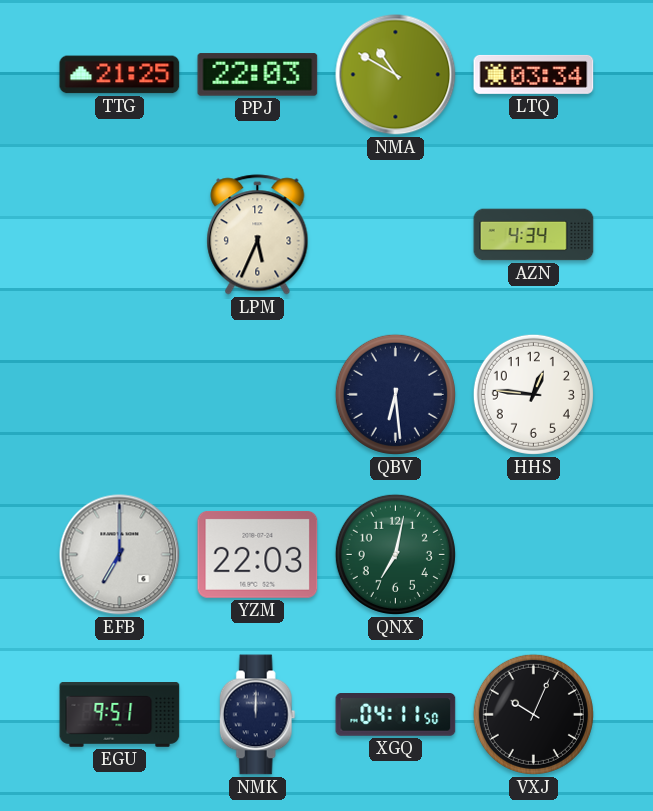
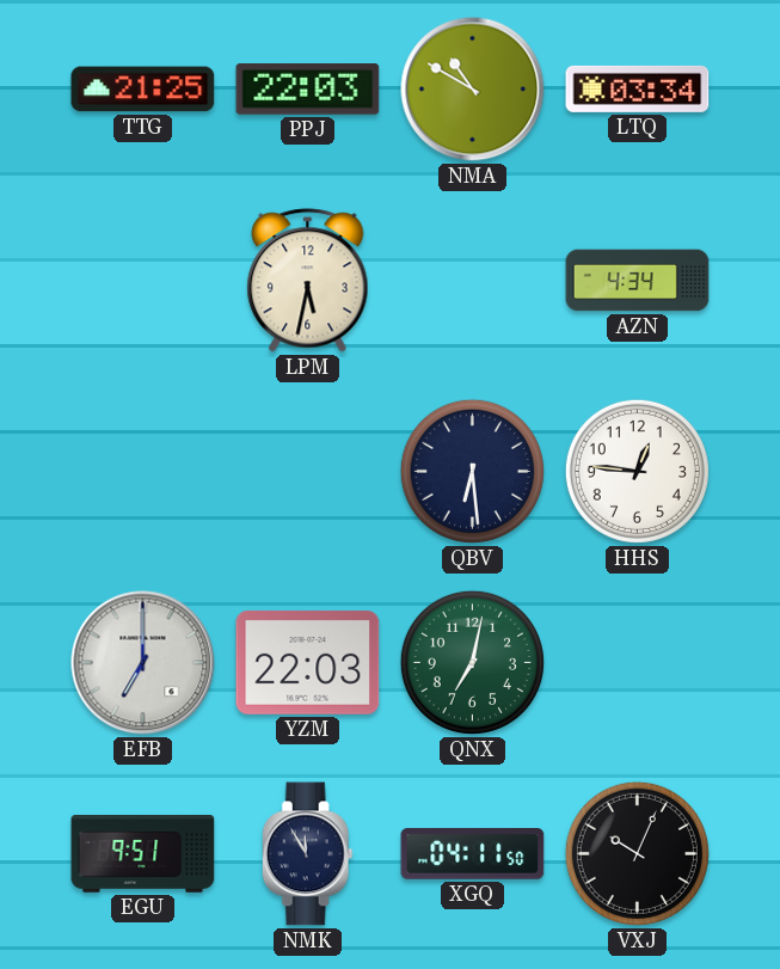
LPM: 5:34 -> 5:32
NMK: 12:00 -> 11:55
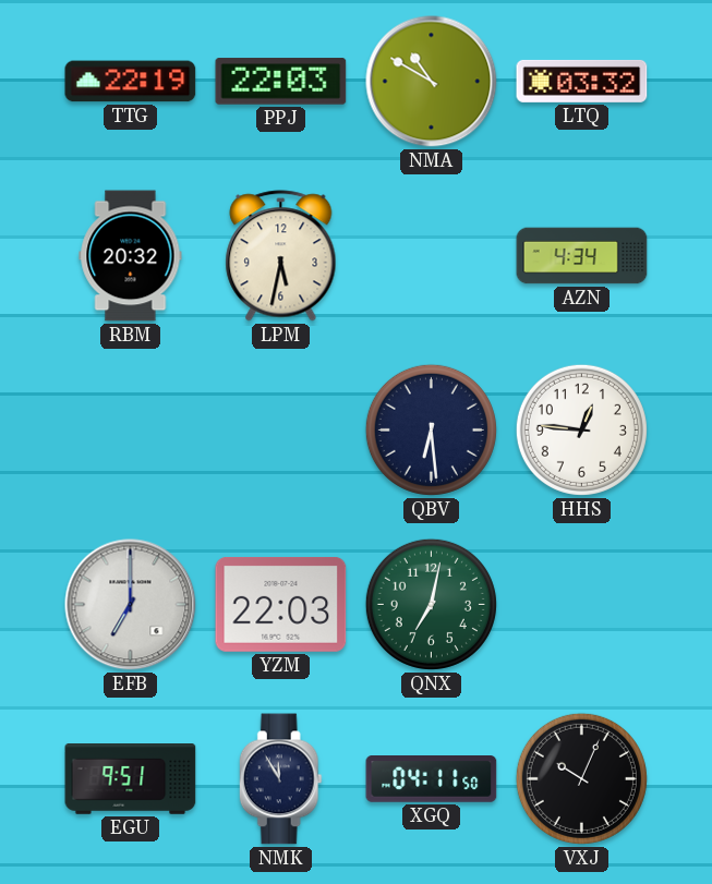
TTG: 21:25 -> 22:19
LTQ: 03:34 -> 03:32
RBM: none -> 20:32
